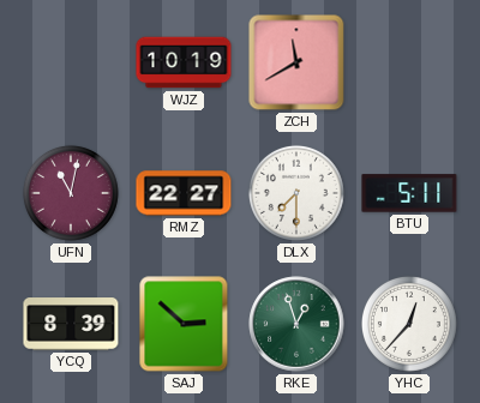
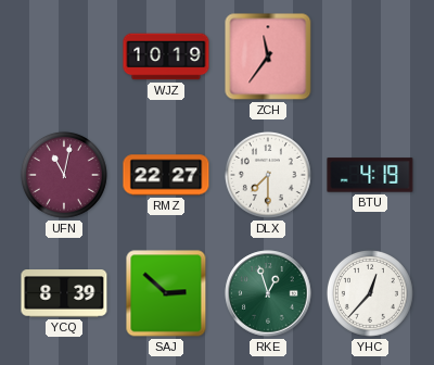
ZCH: 11:40 -> 11:36
BTU: 5:11 -> 4:19
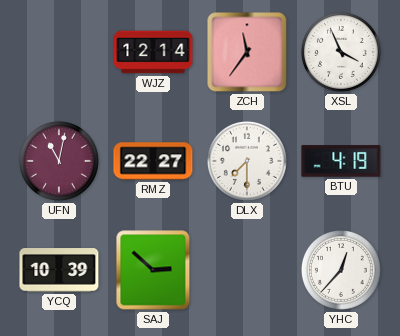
WJZ: 10:19 -> 12:14
XSL: none -> 3:56
YCQ: 8:39 -> 10:39
RKE: 12:57 -> none
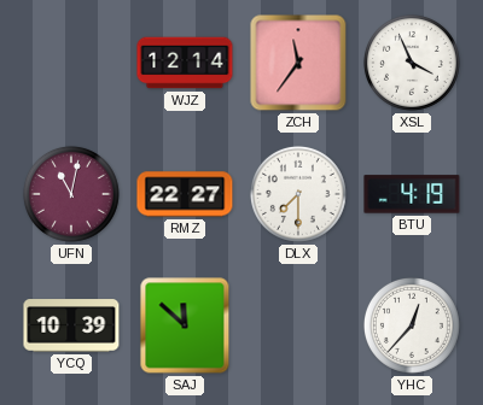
SAJ: 2:52 -> 11:52
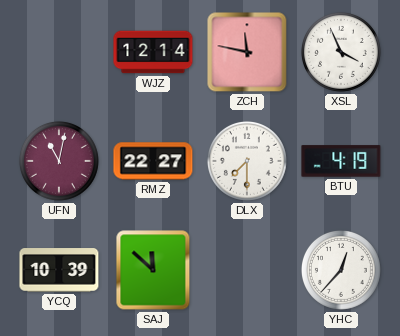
ZCH: 11:36 -> 11:47
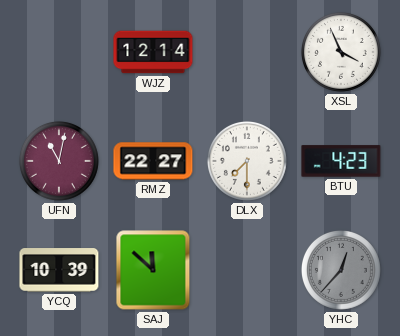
ZCH: 11:47 -> none
BTU: 4:19 -> 4:23
YHC dial: white -> grey
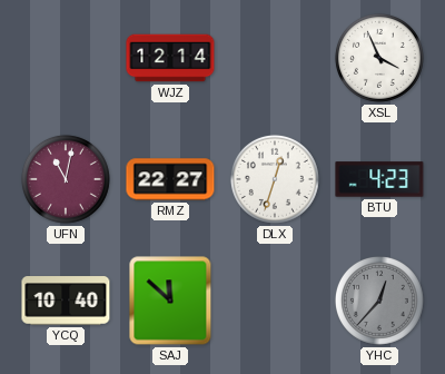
DLX: 7:30 -> 12:33
YCQ: 10:39 -> 10:40
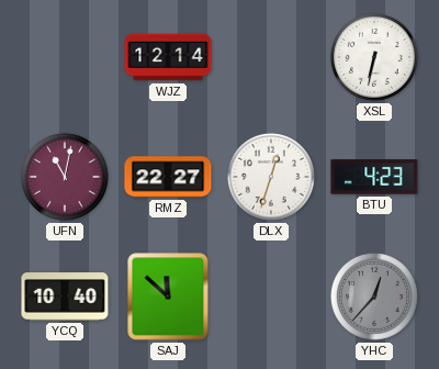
XSL: 3:56 -> 6:32
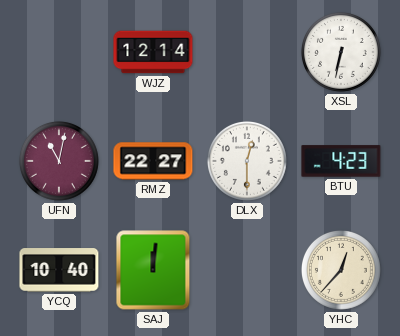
DLX: 12:33 -> 12:30
SAJ: 11:52 -> 12:01
YHC dial: grey -> cream
